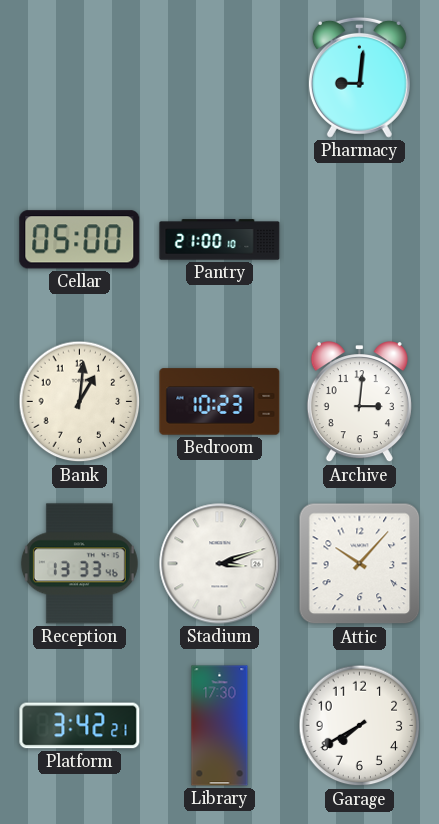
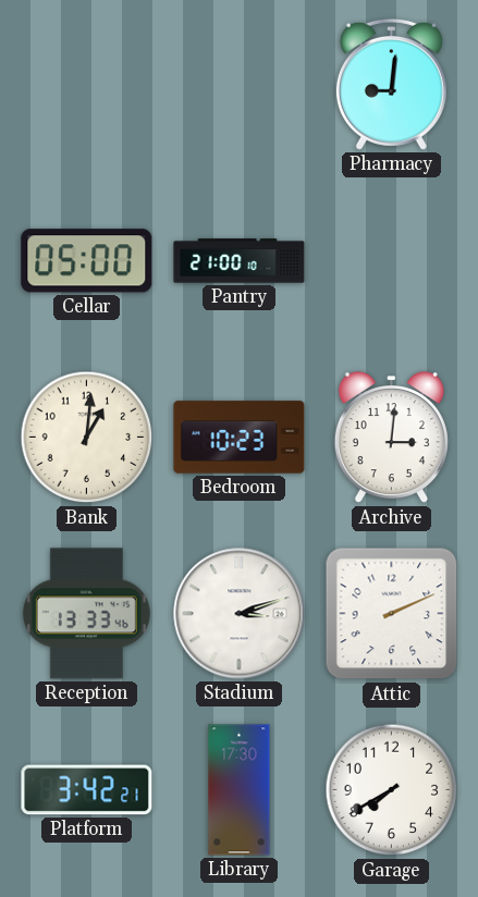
Attic: 10:07 -> 2:11
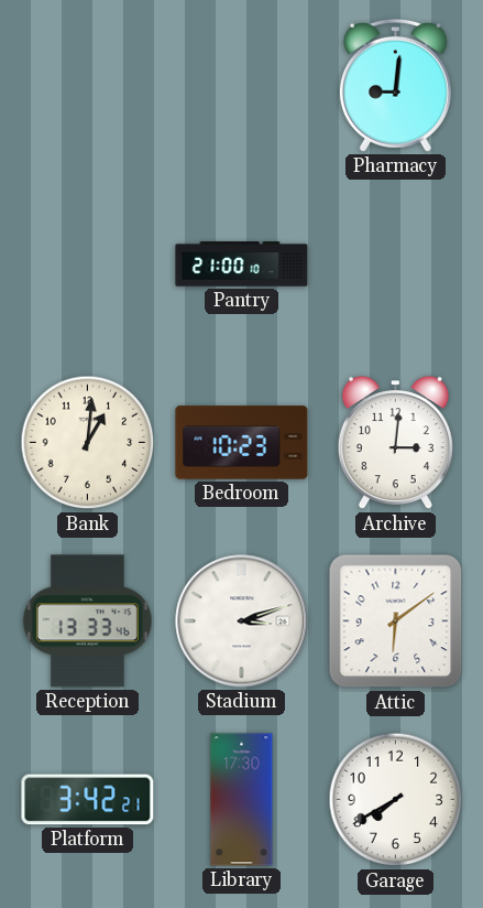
Cellar: 05:00 -> none
Attic: 2:11 -> 6:09
